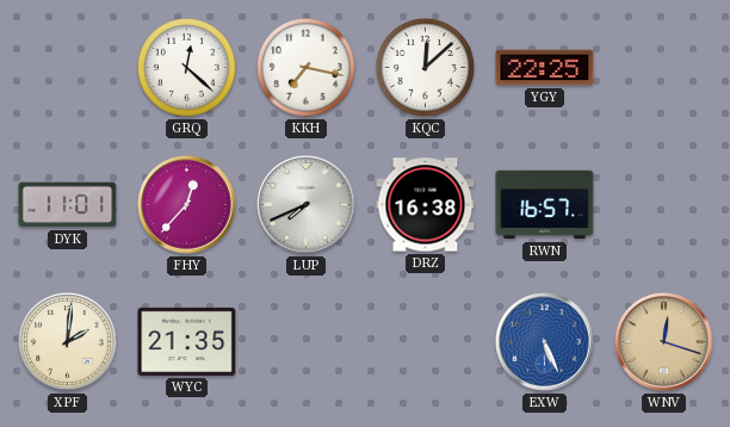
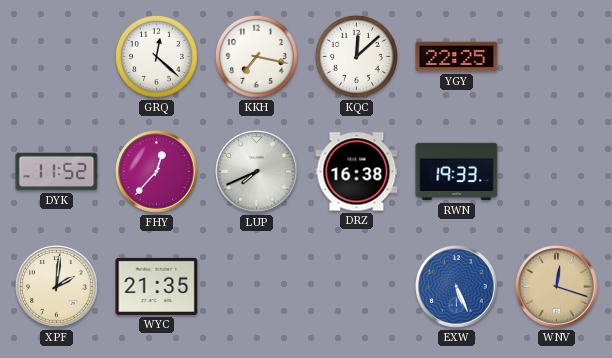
DYK: 11:01 -> 11:52
RWN: 16:57 -> 19:33
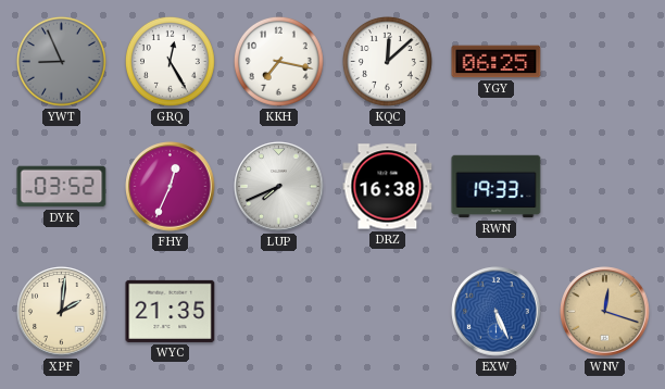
YWT: none -> 8:56
GRQ: 12:22 -> 12:25
YGY: 22:25 -> 06:25
DYK: 11:52 -> 03:52
FHY: 12:37 -> 12:34
